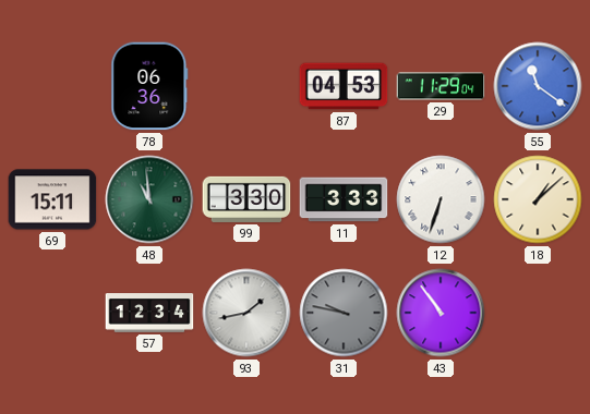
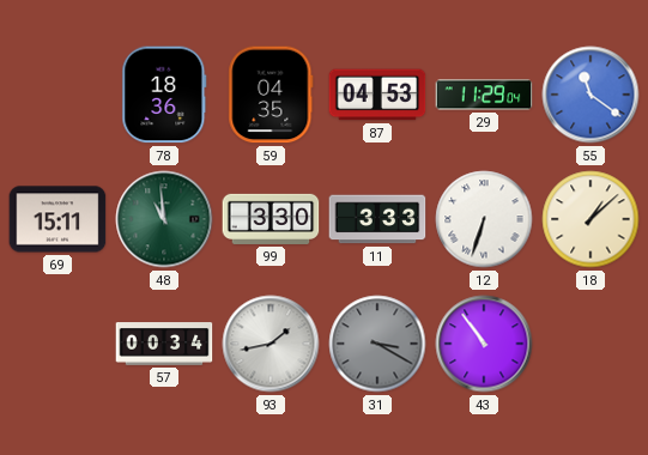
78: 06:36 -> 18:36
59: none -> 04:35
57: 12:34 -> 00:34
31: 9:47 -> 3:20
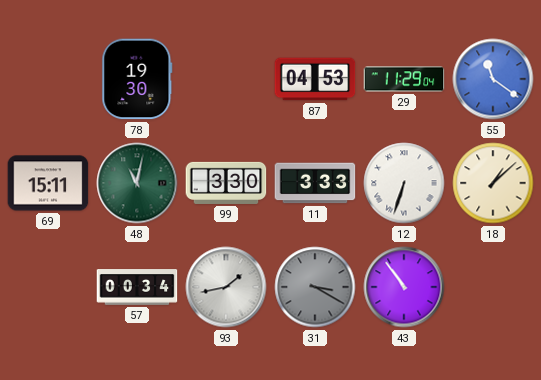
78: 18:36 -> 19:30
59: 04:35 -> none
48: 10:59 -> 11:02
